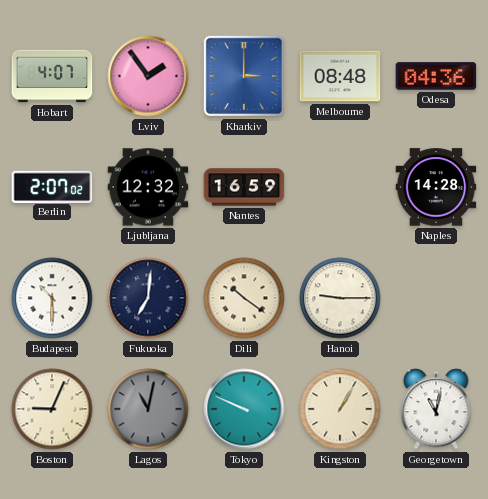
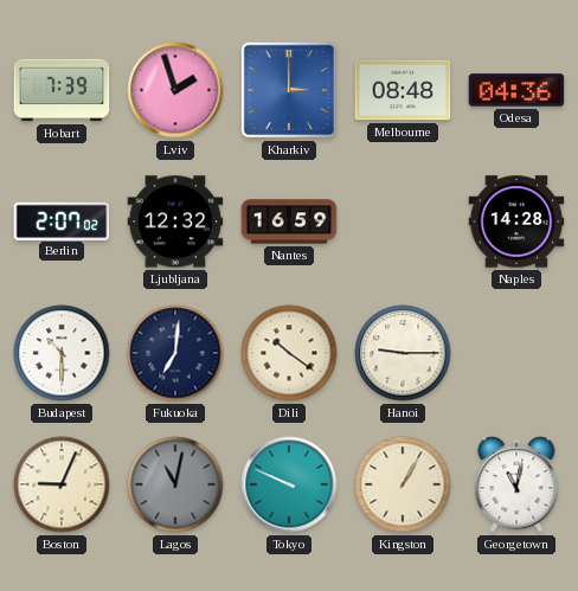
Hobart: 4:07 -> 7:39
Lviv: 1:54 -> 1:57
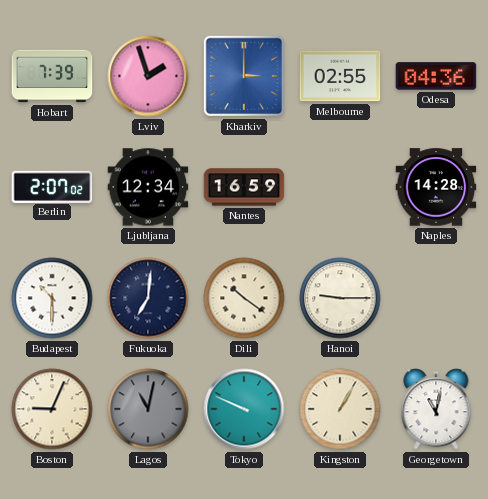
Melbourne: 08:48 -> 02:55
Ljubljana: 12:32 -> 12:34
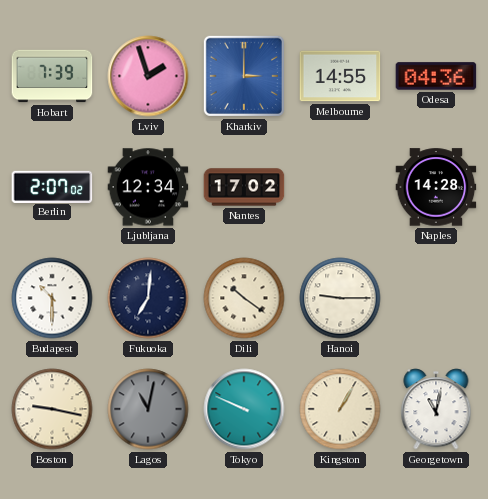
Melbourne: 02:55 -> 14:55
Nantes: 16:59 -> 17:02
Boston: 9:04 -> 9:17
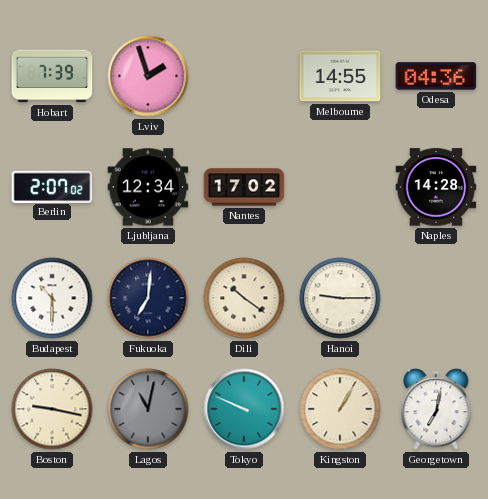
Kharkiv: 3:00 -> none
Georgetown: 11:02 -> 7:02
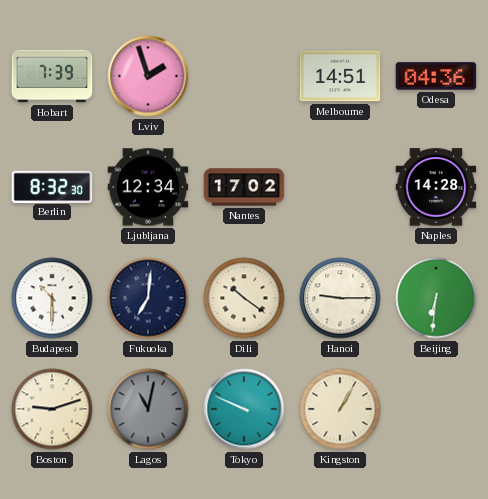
Melbourne: 14:55 -> 14:51
Berlin: 2:07 -> 8:32
Beijing: none -> 6:31
Boston: 9:17 -> 9:12
Georgetown: 7:02 -> none
